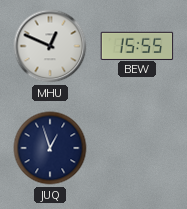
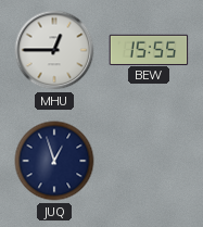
MHU: 12:49 -> 12:45
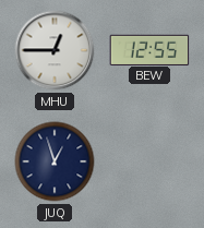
BEW: 15:55 -> 12:55
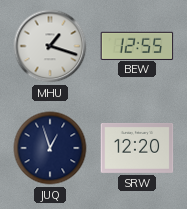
MHU: 12:45 -> 1:18
SRW: none -> 12:20
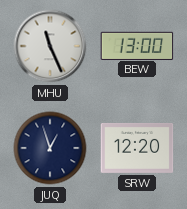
MHU: 1:18 -> 11:26
BEW: 12:55 -> 13:00
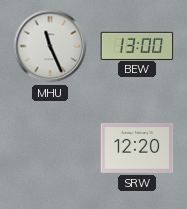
JUQ: 12:57 -> none
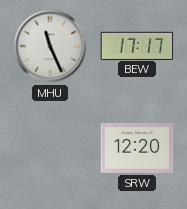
BEW: 13:00 -> 17:17
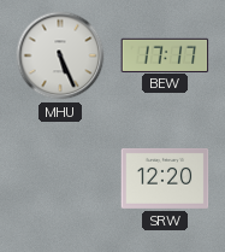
MHU: 11:26 -> 5:26
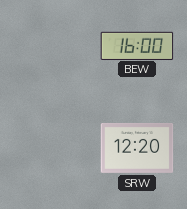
MHU: 5:26 -> none
BEW: 17:17 -> 16:00
